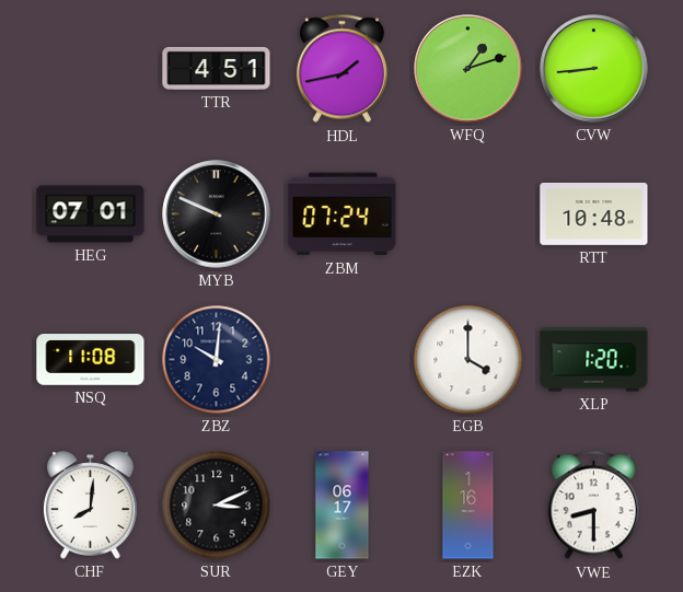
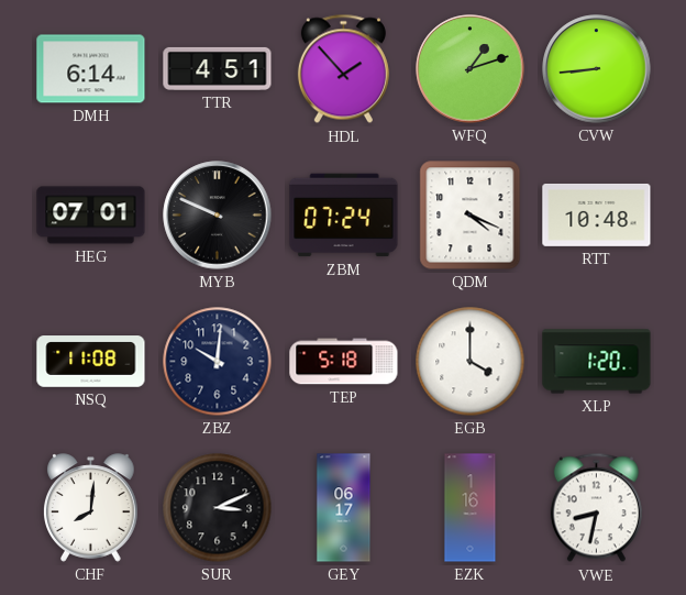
DMH: none -> 6:14
HDL: 1:43 -> 1:53
QDM: none -> 4:19
TEP: none -> 5:18
VWE: 8:30 -> 8:32
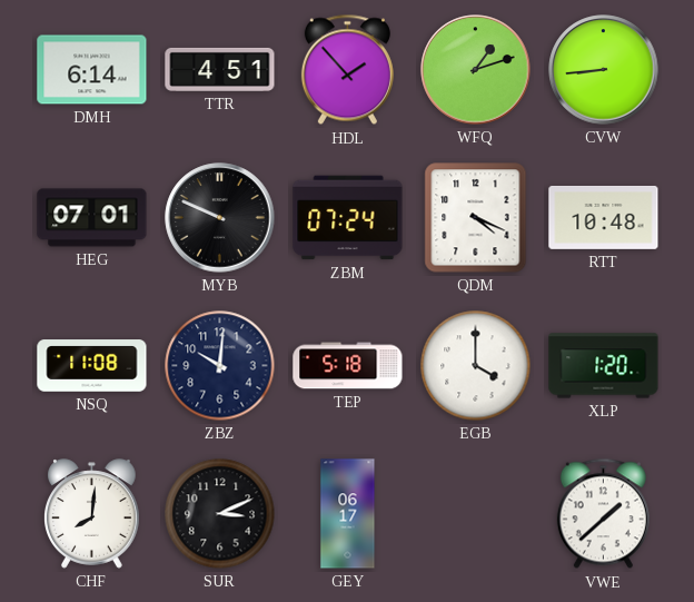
EZK: 1:16 -> none
VWE: 8:32 -> 1:38
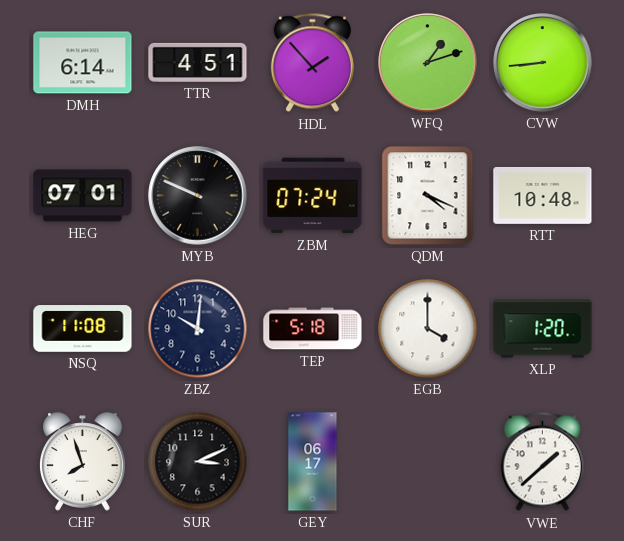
CHF: 8:01 -> 7:57
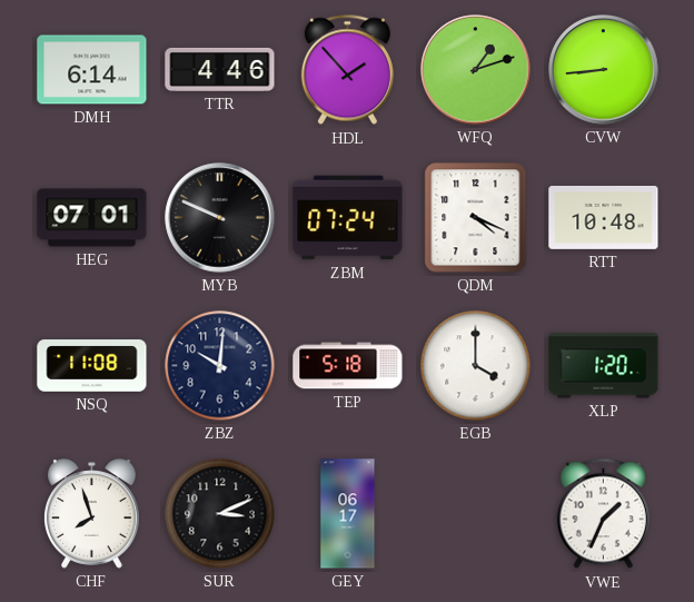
TTR: 4:51 -> 4:46
VWE: 1:38 -> 1:34
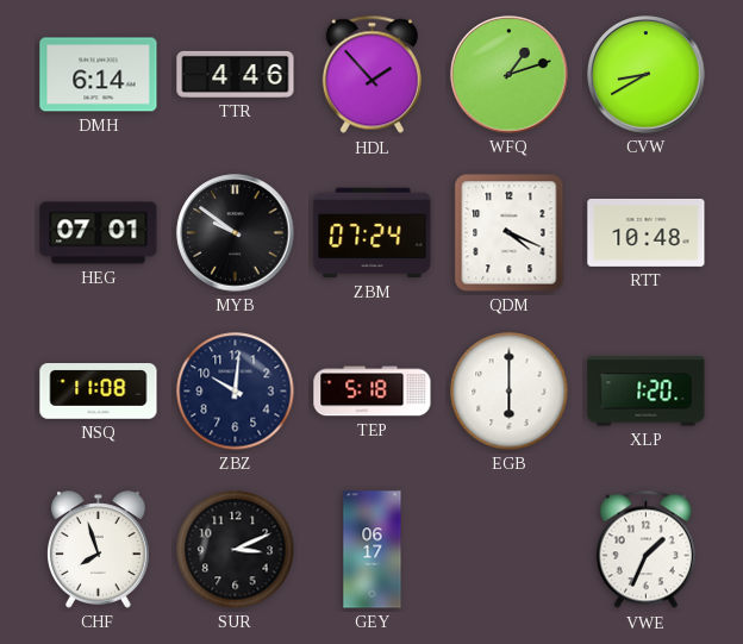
CVW: 8:44 -> 8:40
MYB: 9:49 -> 9:51
EGB: 4:00 -> 6:00
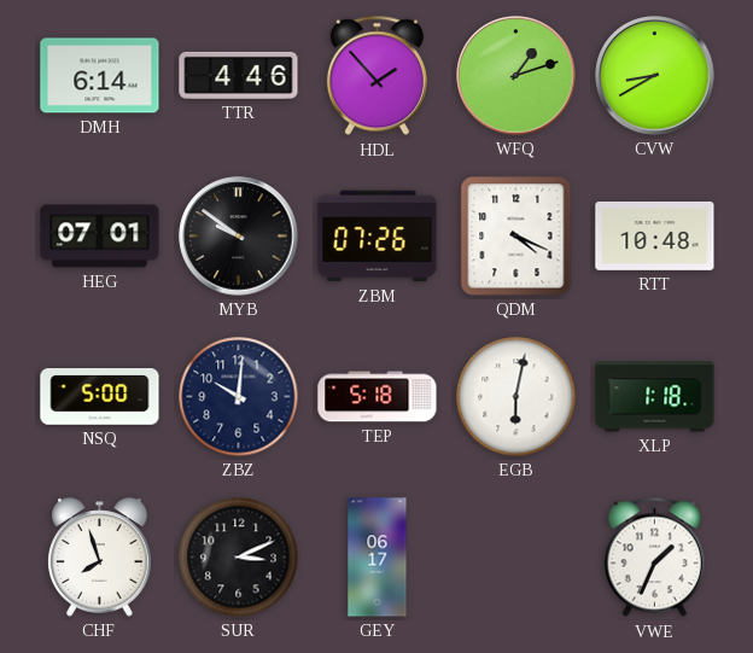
ZBM: 07:24 -> 07:26
NSQ: 11:08 -> 5:00
EGB: 6:00 -> 6:02
XLP: 1:20 -> 1:18
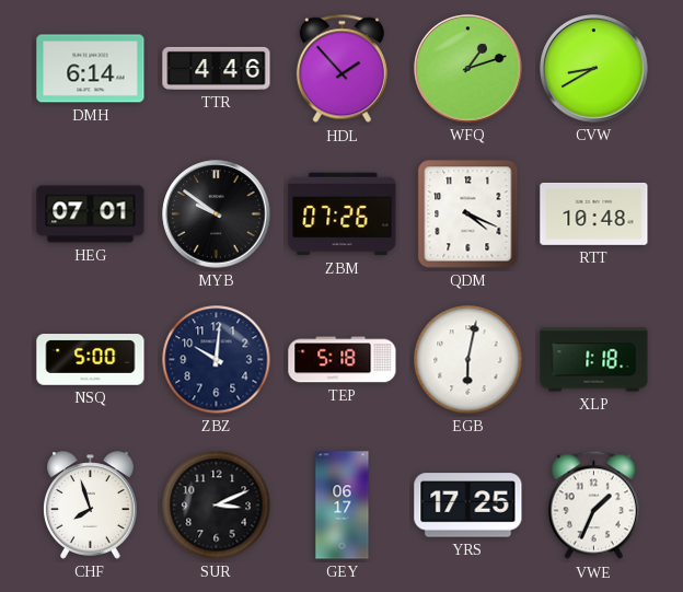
YRS: none -> 17:25
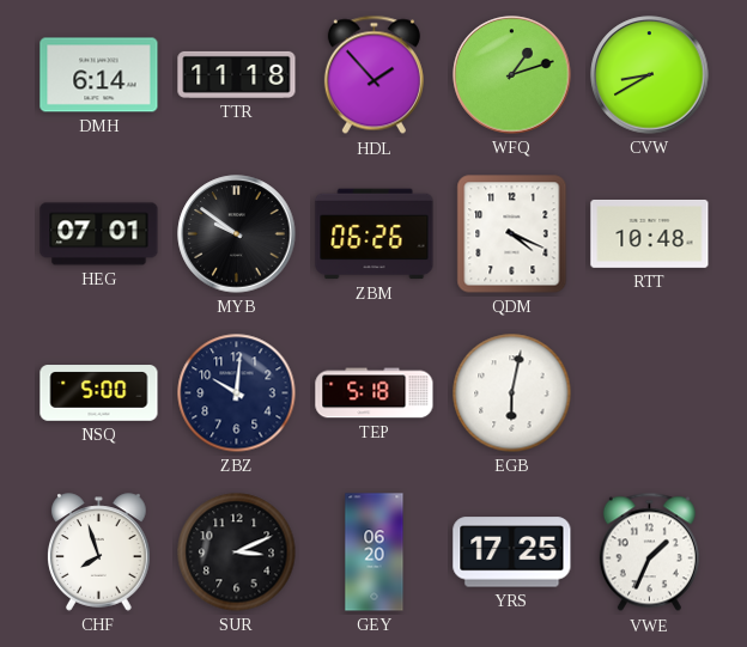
TTR: 4:46 -> 11:18
ZBM: 07:26 -> 06:26
XLP: 1:18 -> none
GEY: 06:17 -> 06:20
